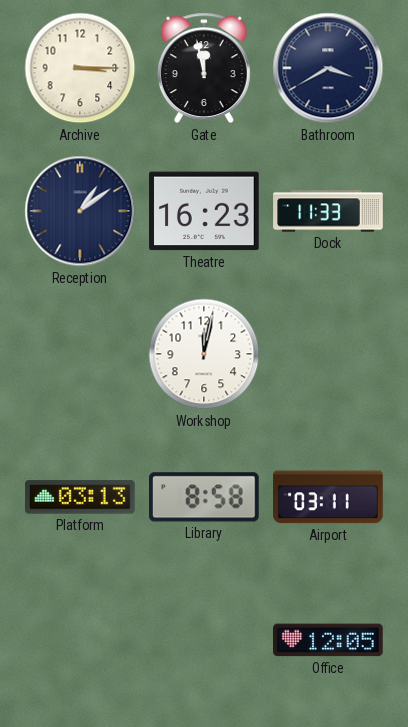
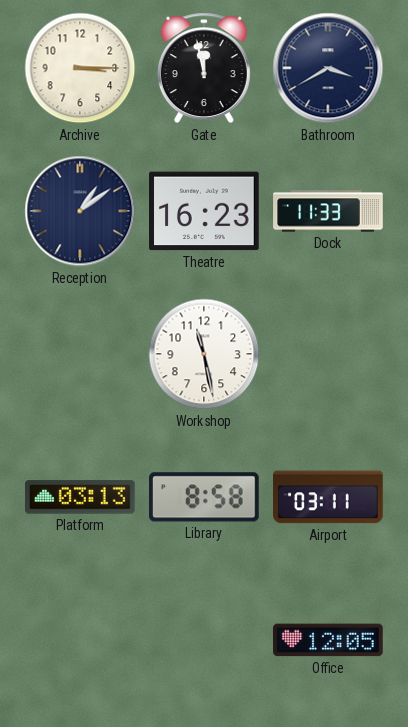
Workshop: 12:02 -> 11:28
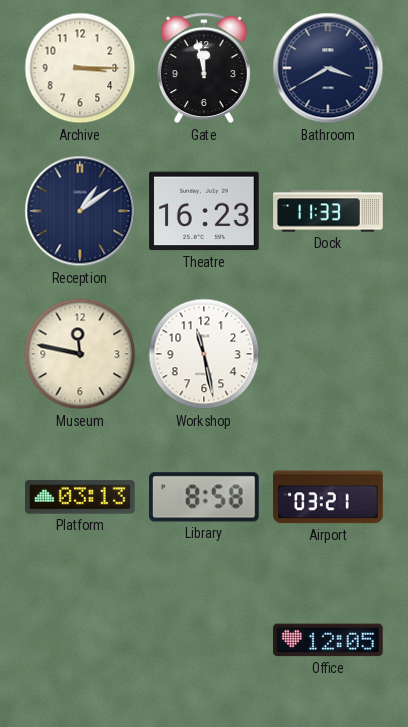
Museum: none -> 11:47
Airport: 03:11 -> 03:21
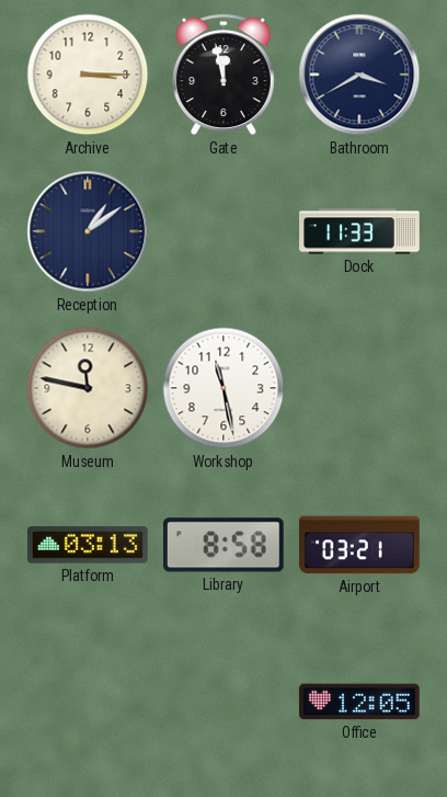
Theatre: 16:23 -> none
